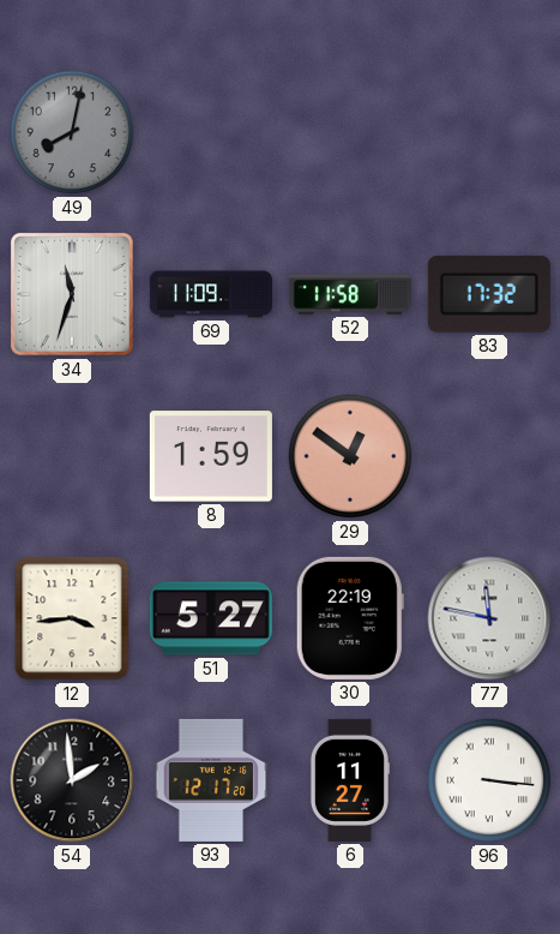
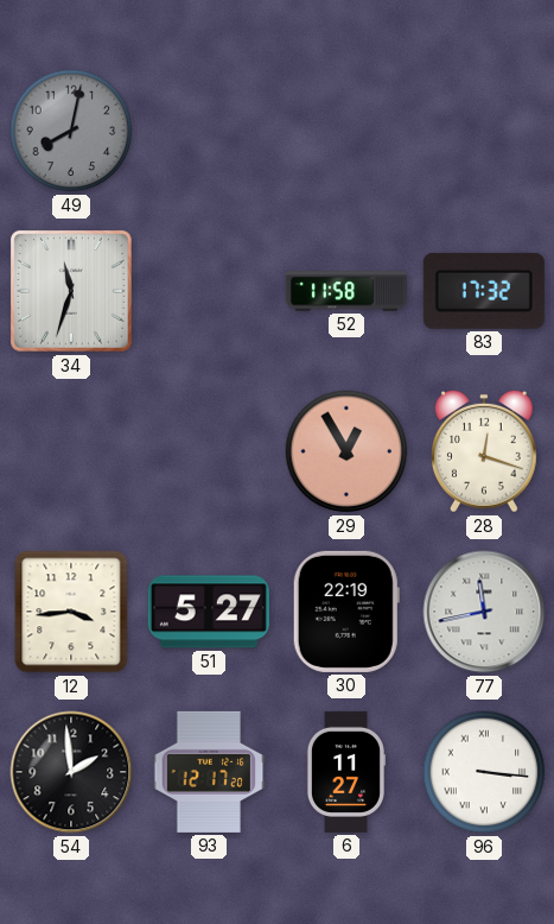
69: 11:09 -> none
8: 1:59 -> none
29: 12:51 -> 12:55
28: none -> 12:18
77: 11:47 -> 11:43
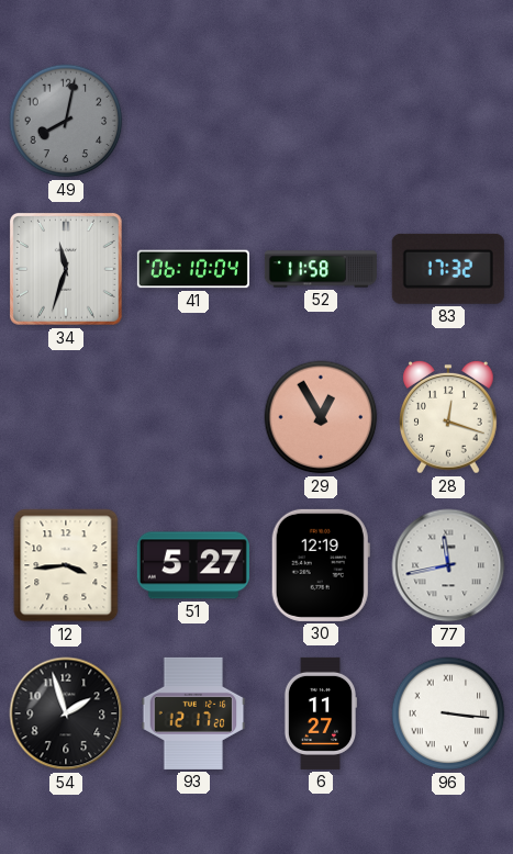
41: none -> 06:10
30: 22:19 -> 12:19
54: 1:59 -> 1:57
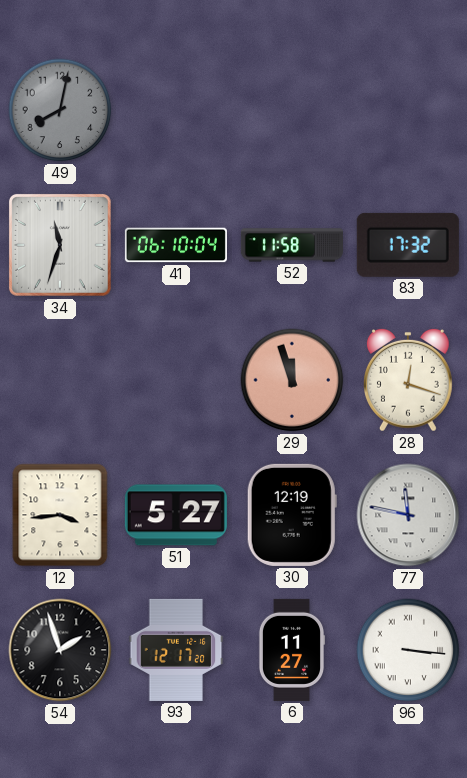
29: 12:55 -> 11:57
77: 11:43 -> 11:47
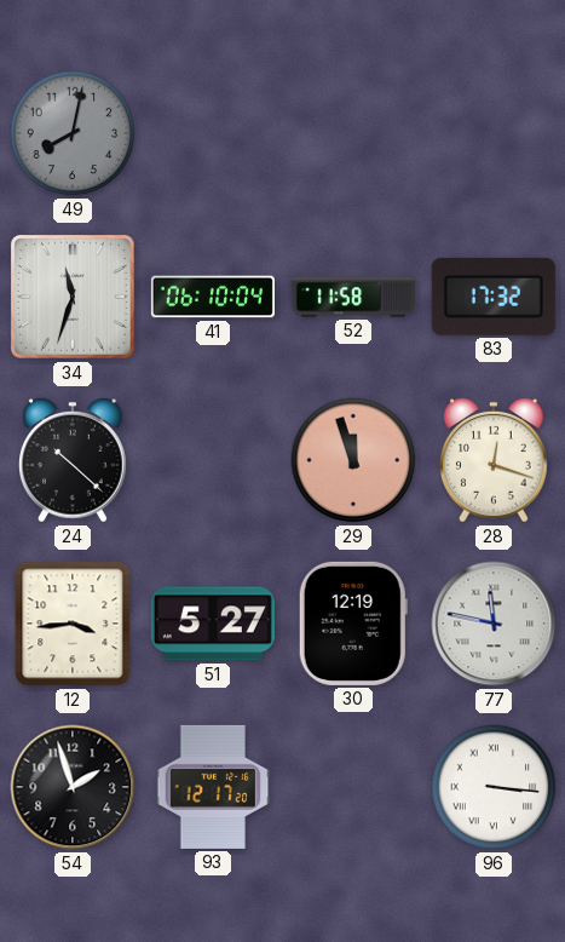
24: none -> 10:22
6: 11:27 -> none
